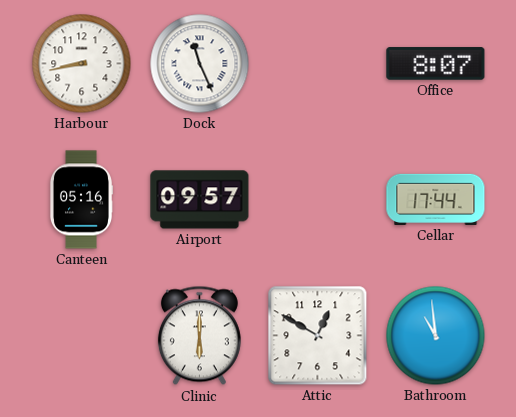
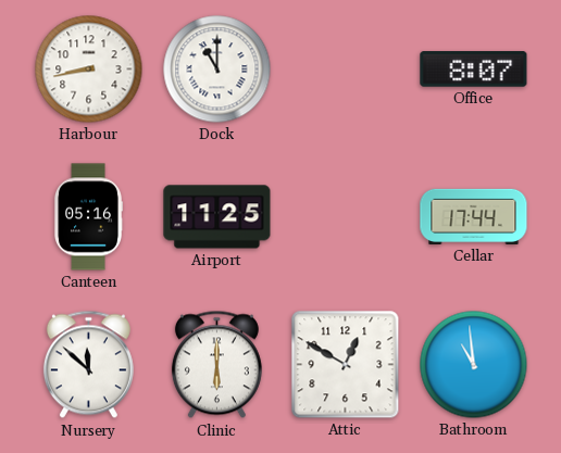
Dock: 11:26 -> 11:00
Airport: 09:57 -> 11:25
Nursery: none -> 11:52
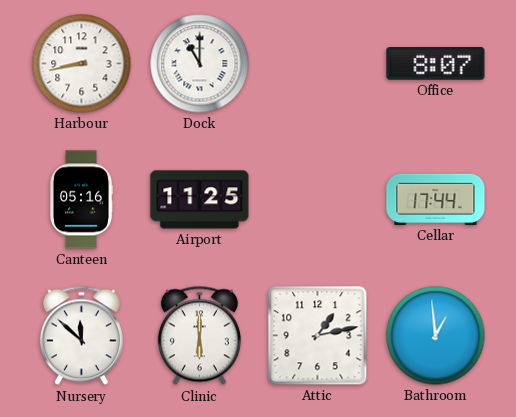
Attic: 12:50 -> 1:13
Bathroom: 10:59 -> 12:59
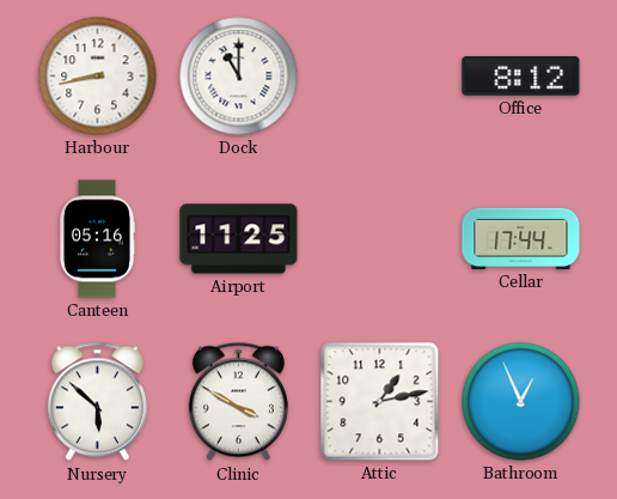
Office: 8:07 -> 8:12
Nursery: 11:52 -> 5:52
Clinic: 6:00 -> 3:50
Bathroom: 12:59 -> 12:56
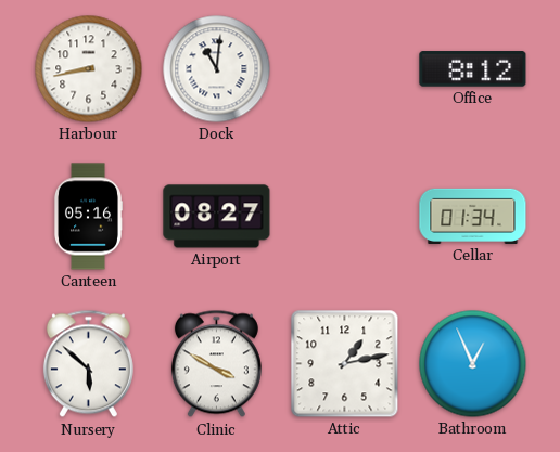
Dock: 11:00 -> 11:01
Airport: 11:25 -> 08:27
Cellar: 17:44 -> 01:34
